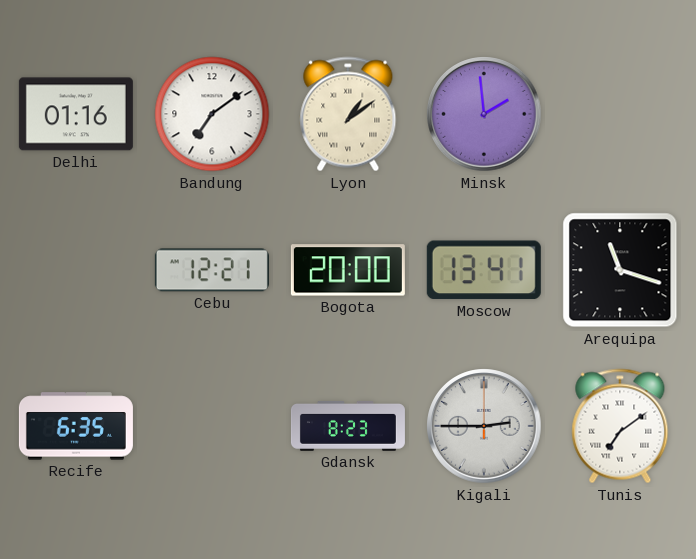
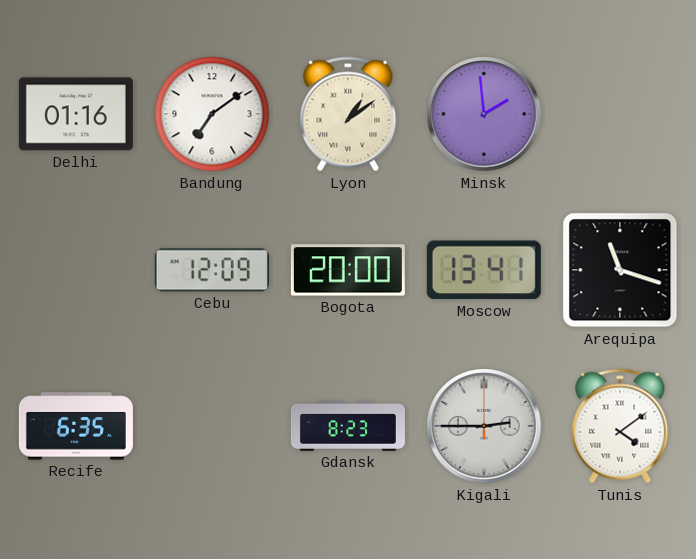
Cebu: 12:21 -> 12:09
Tunis: 7:09 -> 4:09
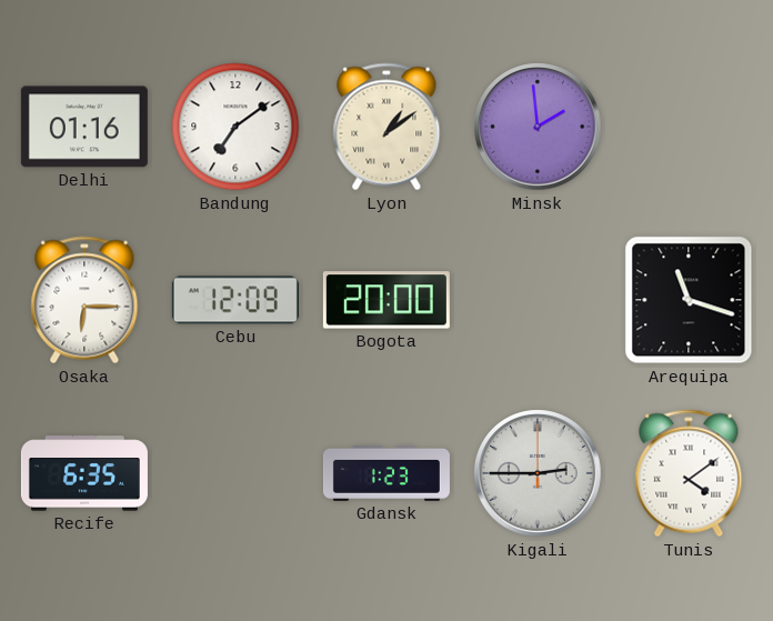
Osaka: none -> 6:15
Moscow: 13:41 -> none
Gdansk: 8:23 -> 1:23
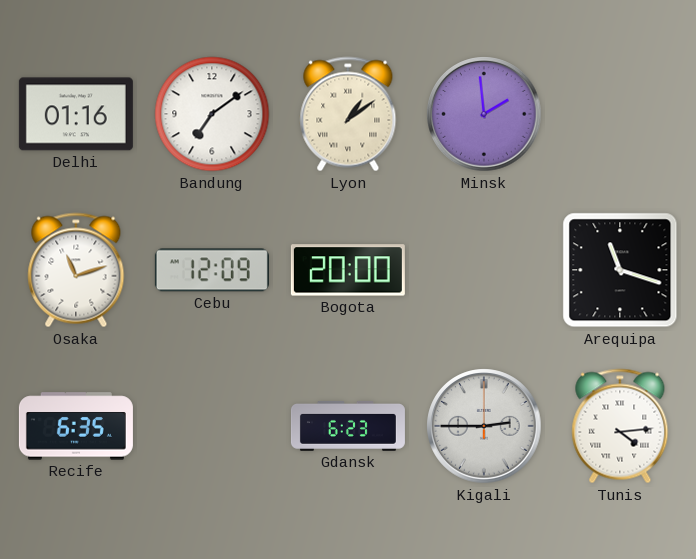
Osaka: 6:15 -> 11:12
Gdansk: 1:23 -> 6:23
Tunis: 4:09 -> 4:14
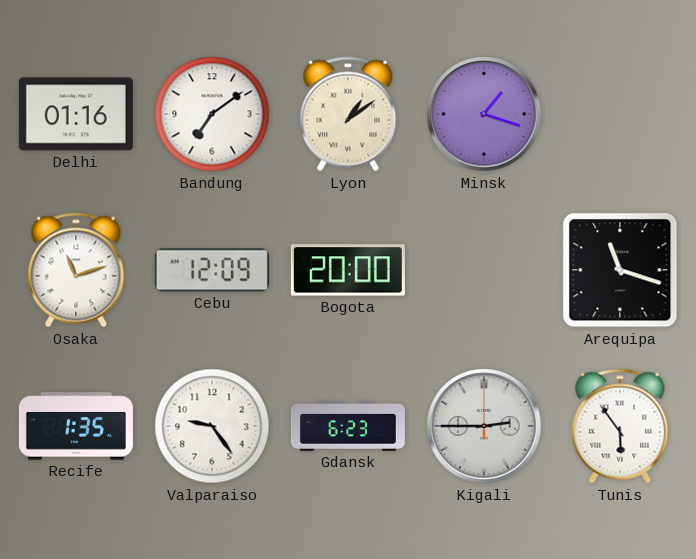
Minsk: 1:59 -> 1:18
Recife: 6:35 -> 1:35
Valparaiso: none -> 9:24
Tunis: 4:14 -> 5:54
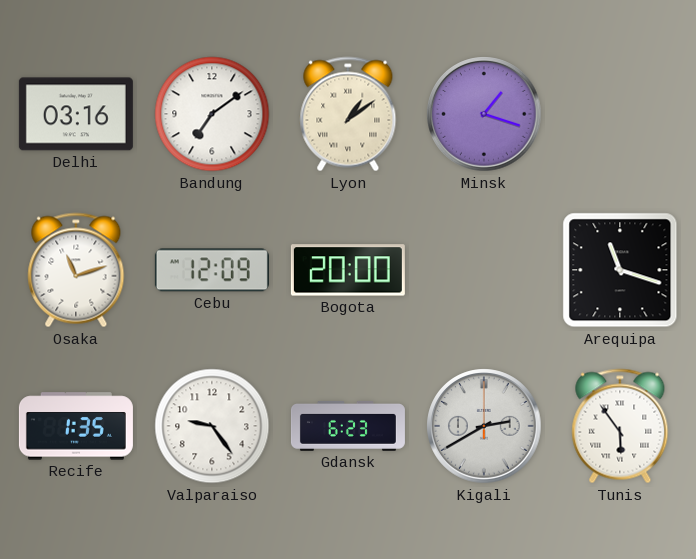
Delhi: 01:16 -> 03:16
Kigali: 2:45 -> 2:40
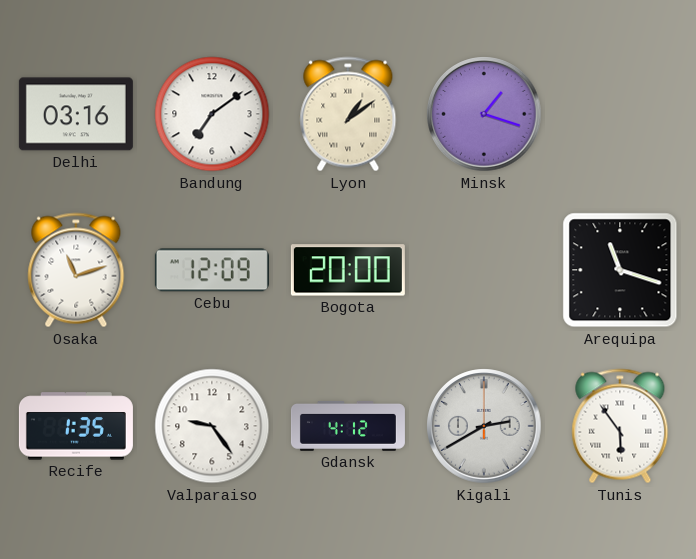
Gdansk: 6:23 -> 4:12
